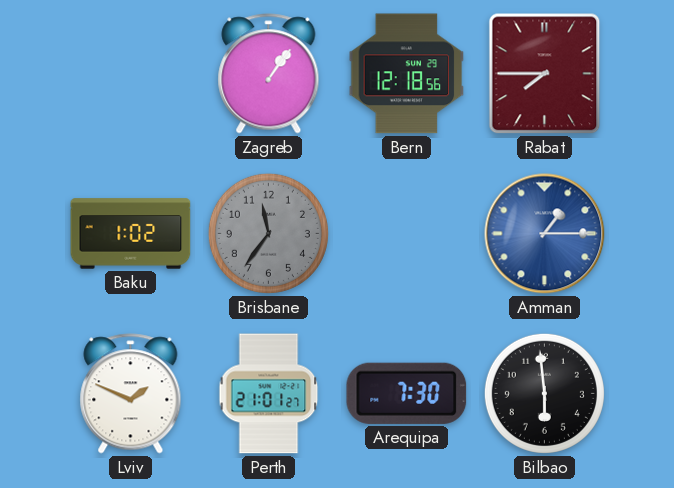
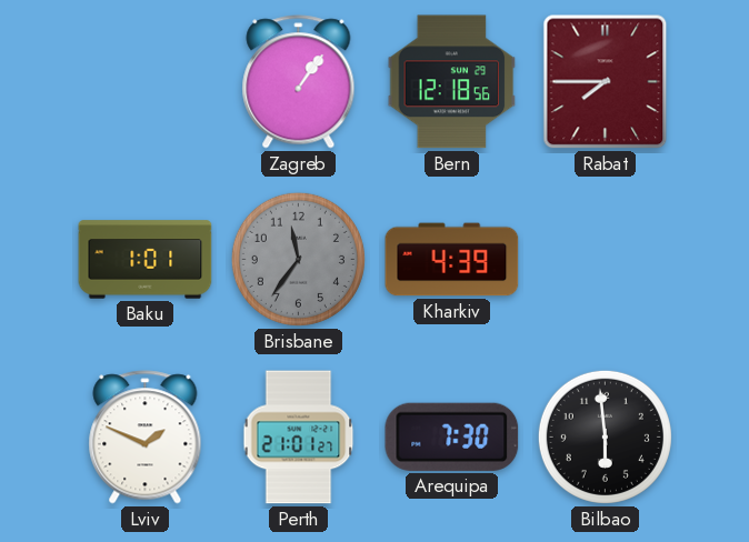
Baku: 1:02 -> 1:01
Kharkiv: none -> 4:39
Amman: 1:15 -> none
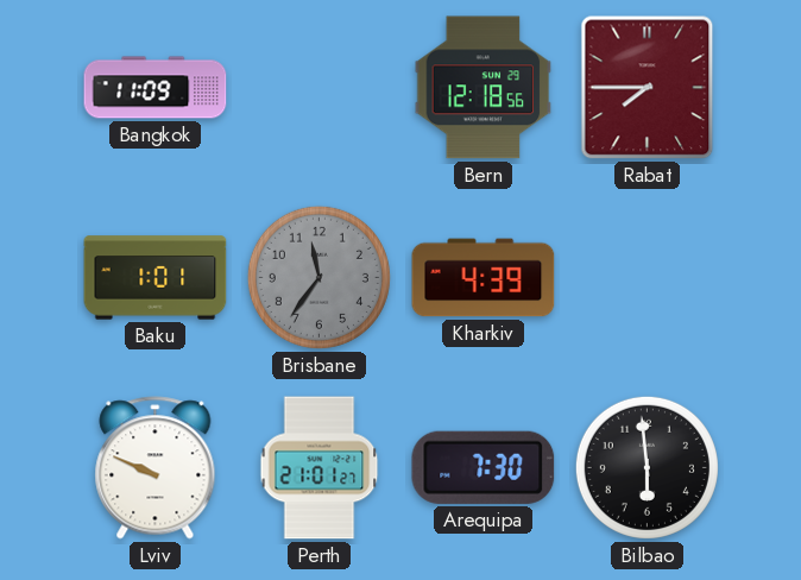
Bangkok: none -> 11:09
Zagreb: 1:06 -> none
Lviv: 1:49 -> 9:49
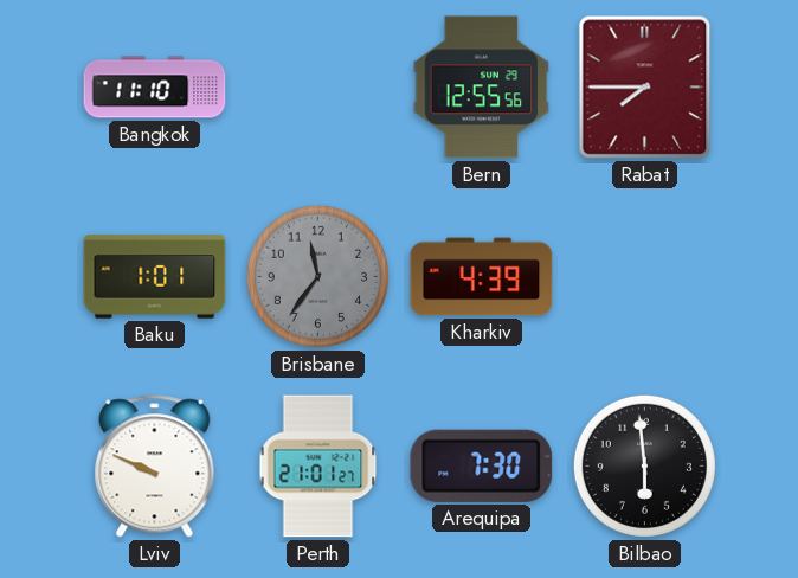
Bangkok: 11:09 -> 11:10
Bern: 12:18 -> 12:55
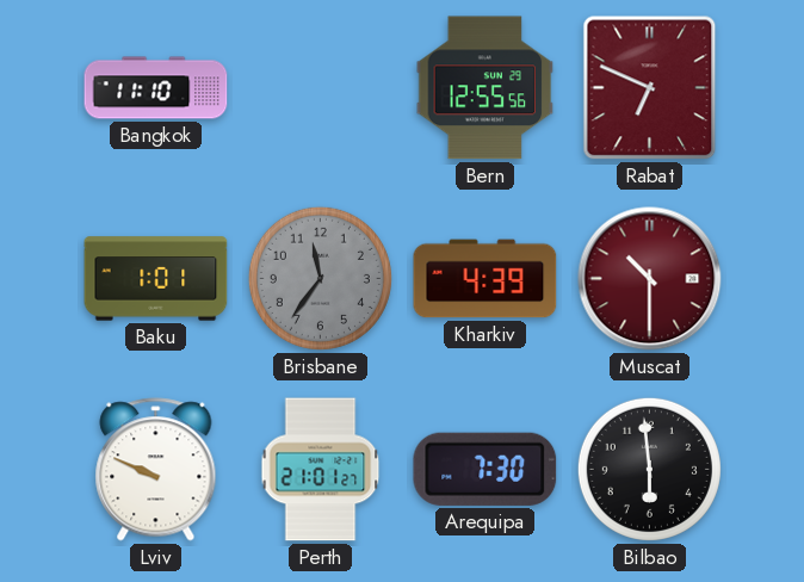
Rabat: 7:45 -> 6:49
Muscat: none -> 10:30
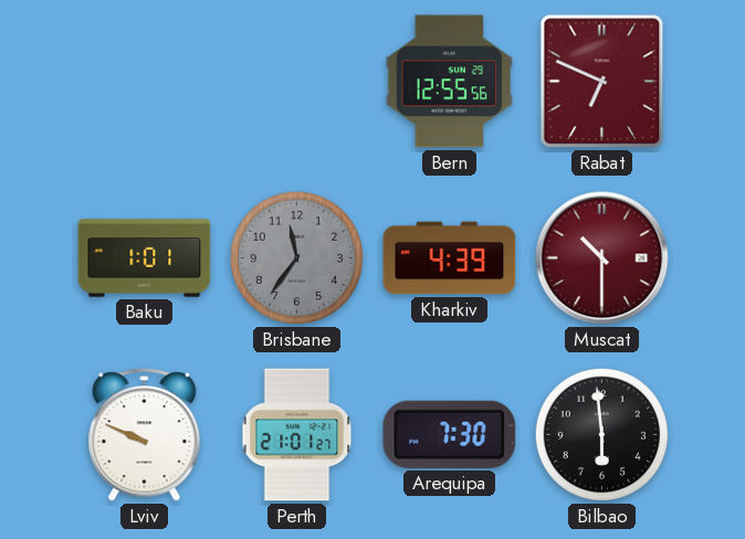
Bangkok: 11:10 -> none
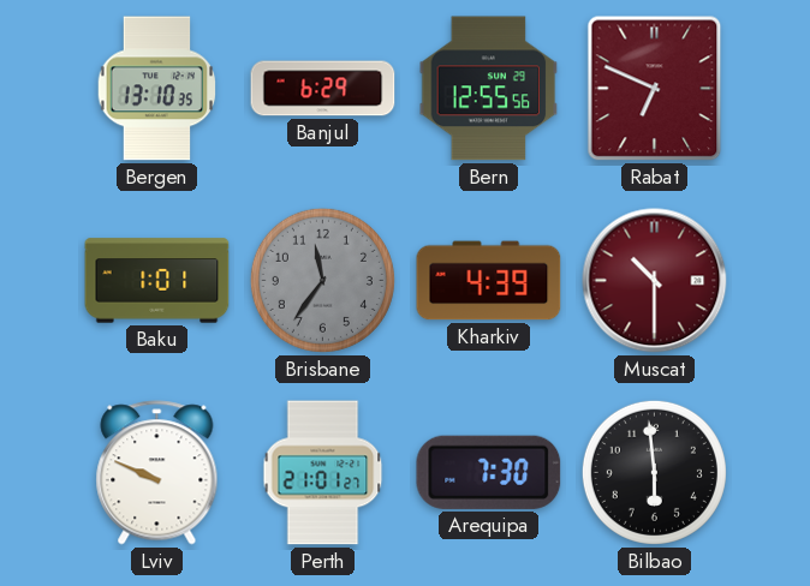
Bergen: none -> 13:10
Banjul: none -> 6:29
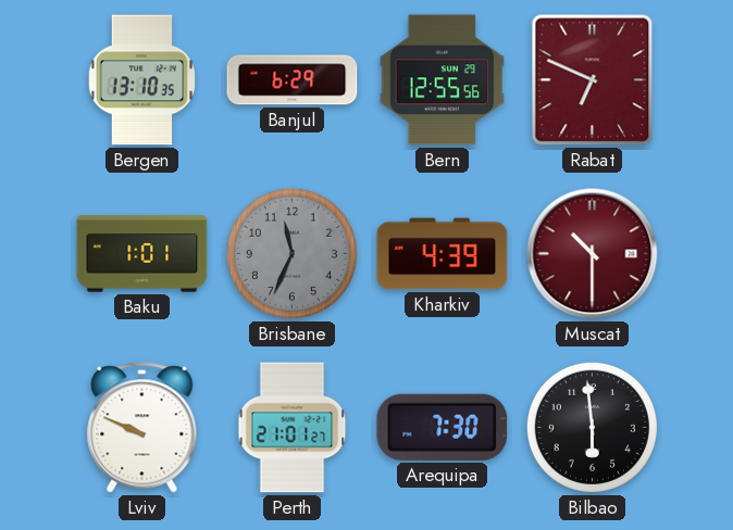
Brisbane: 11:36 -> 11:34
